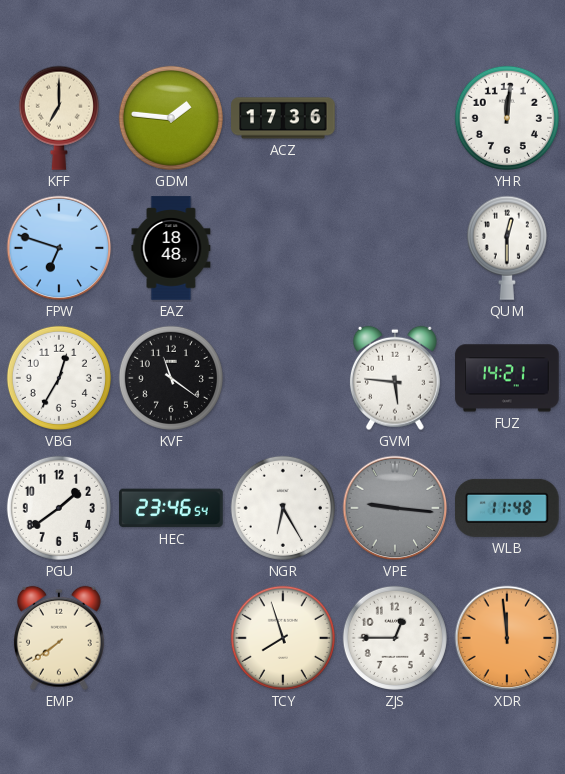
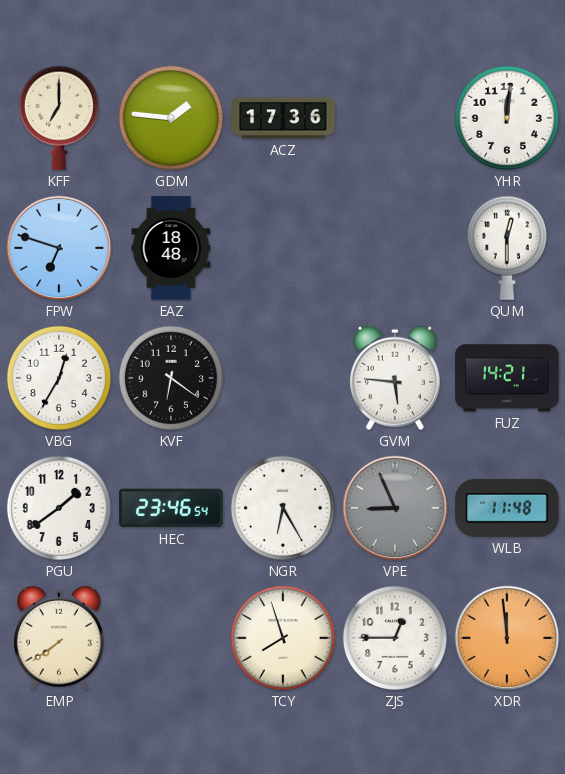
KVF: 11:21 -> 6:21
VPE: 9:16 -> 8:56
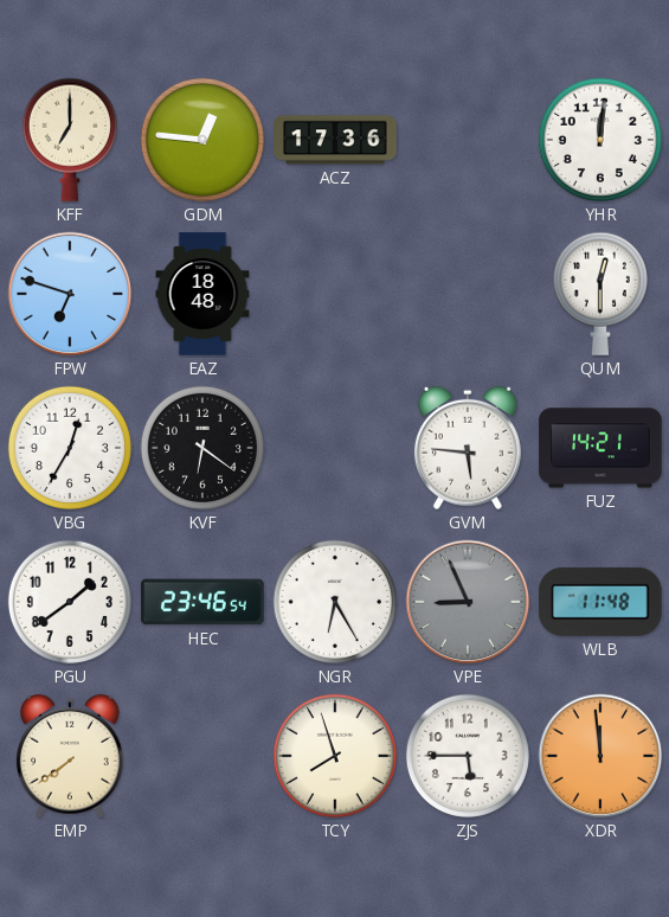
GDM: 1:46 -> 12:46
ZJS: 12:45 -> 5:45
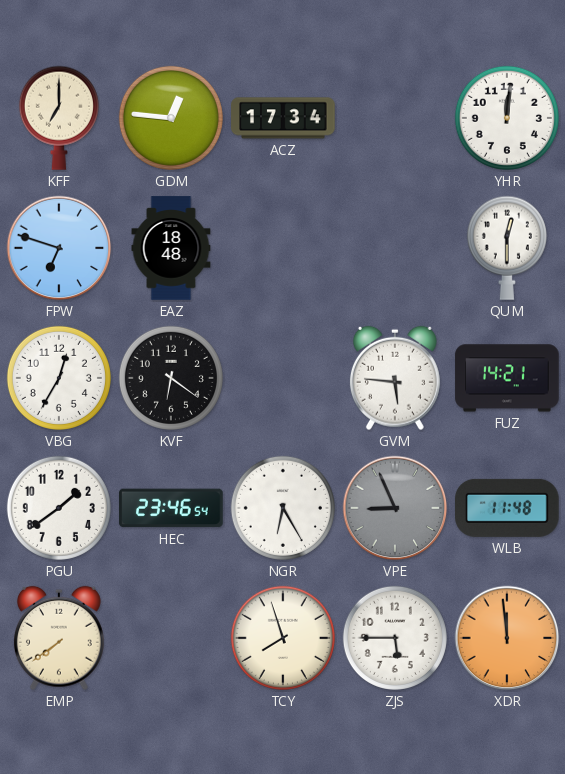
ACZ: 17:36 -> 17:34
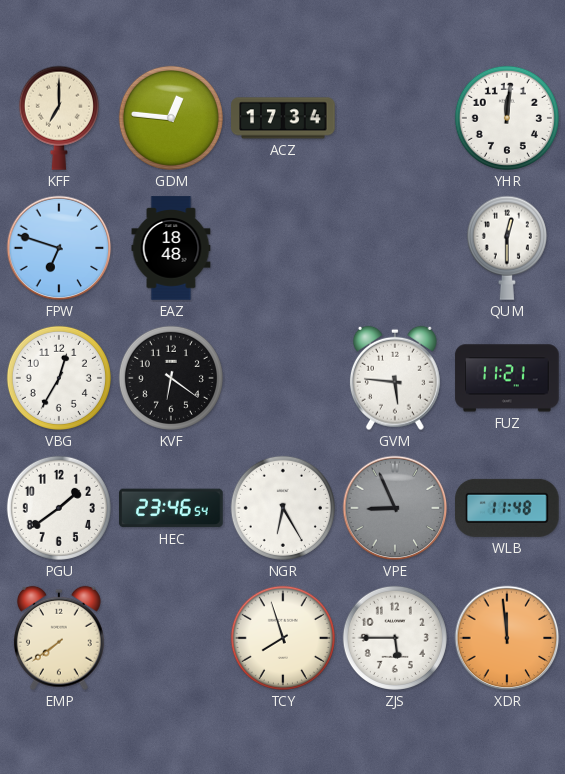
FUZ: 14:21 -> 11:21
